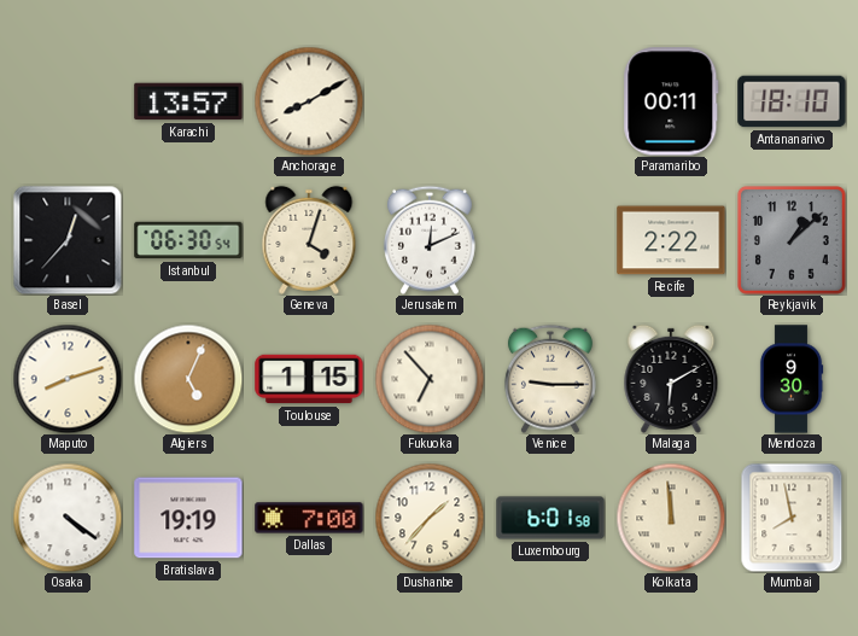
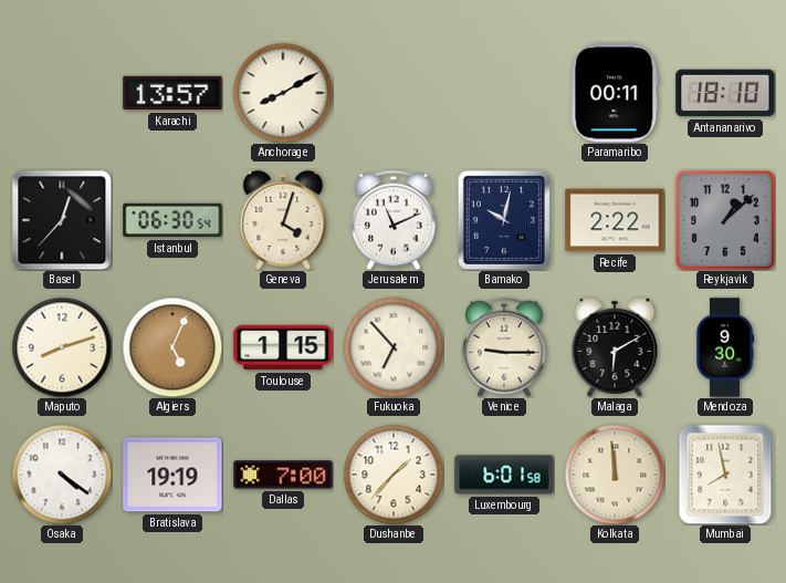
Jerusalem: 12:11 -> 11:11
Bamako: none -> 10:02
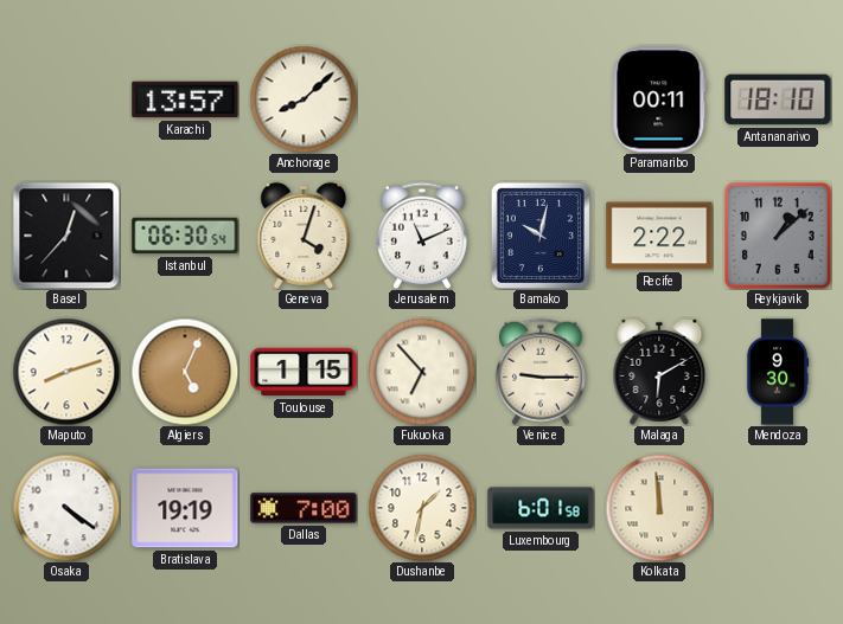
Anchorage: 8:10 -> 8:08
Dushanbe: 1:37 -> 1:32
Mumbai: 7:58 -> none
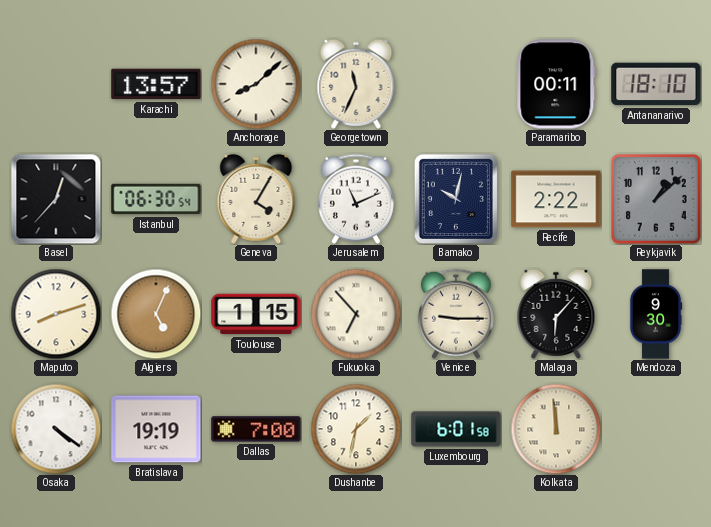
Georgetown: none -> 11:34
Geneva: 4:03 -> 4:05
Malaga: 6:10 -> 6:07
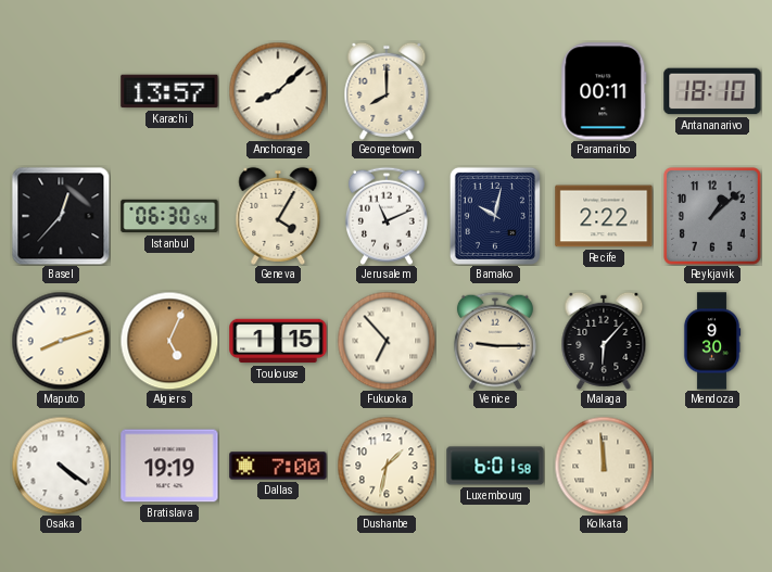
Georgetown: 11:34 -> 8:00
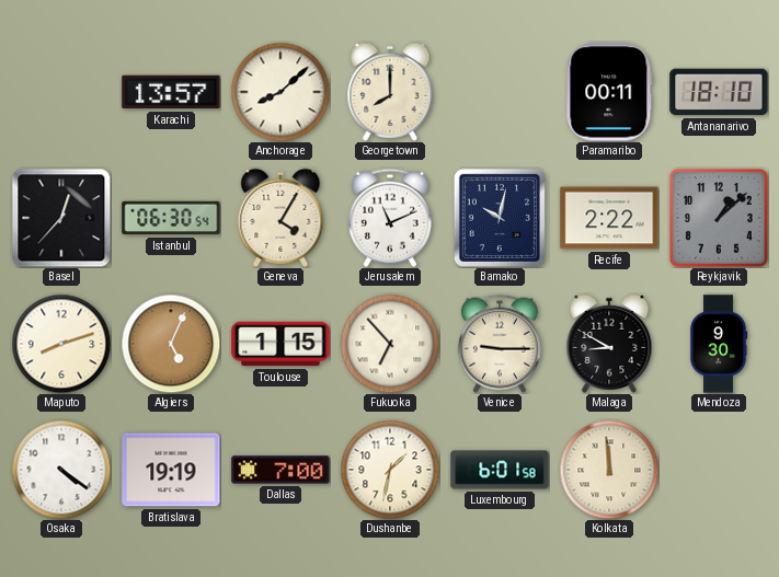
Malaga: 6:07 -> 8:50
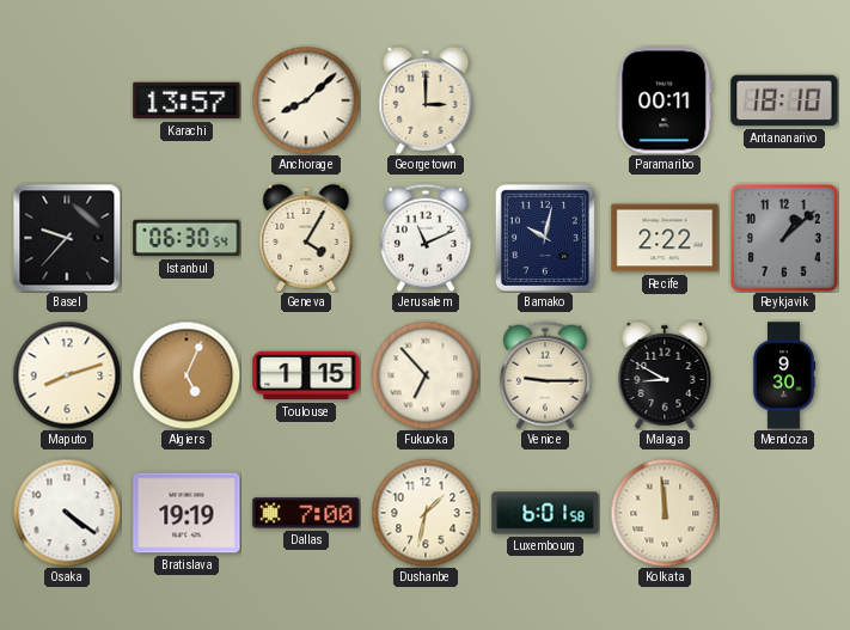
Georgetown: 8:00 -> 3:00
Basel: 12:37 -> 9:37
